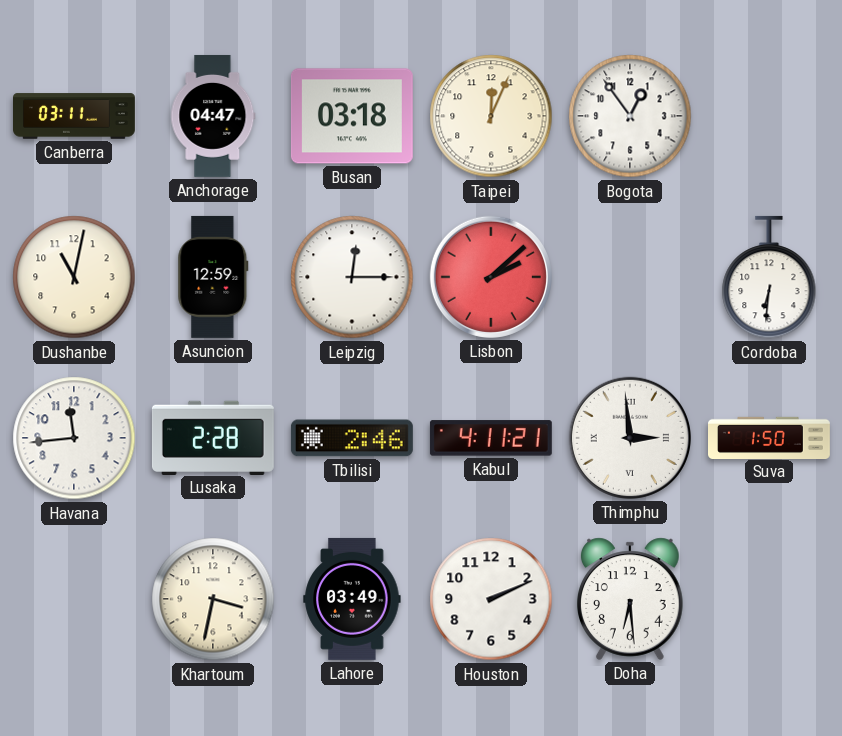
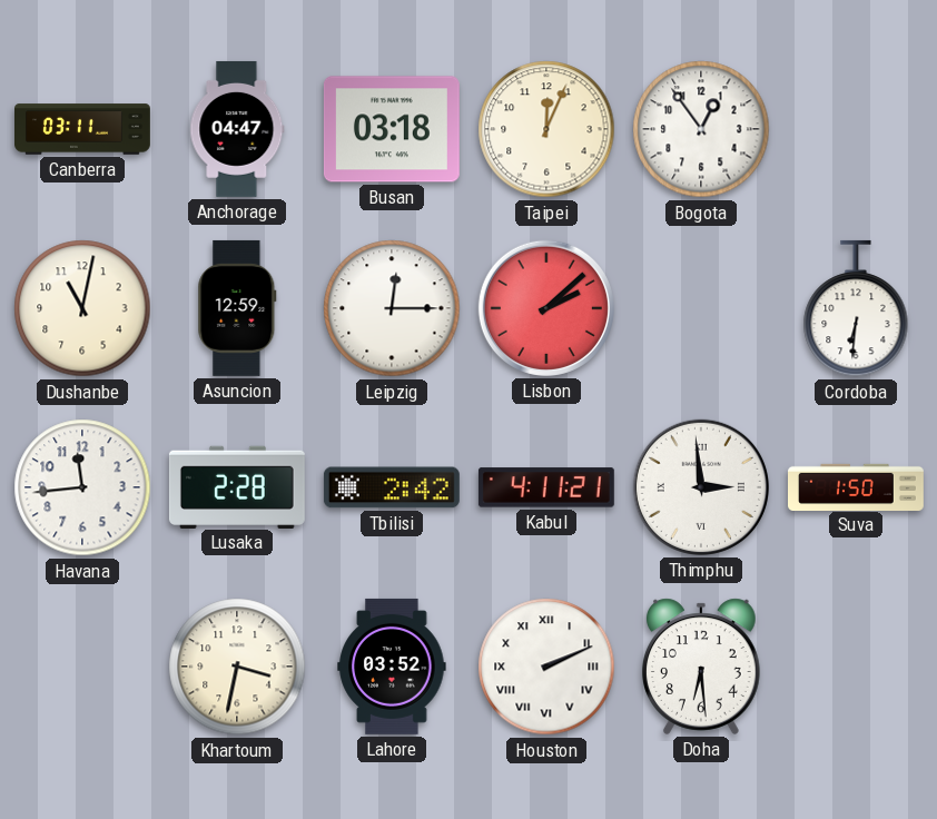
Tbilisi: 2:46 -> 2:42
Lahore: 03:49 -> 03:52
Houston numerals: Arabic -> Roman
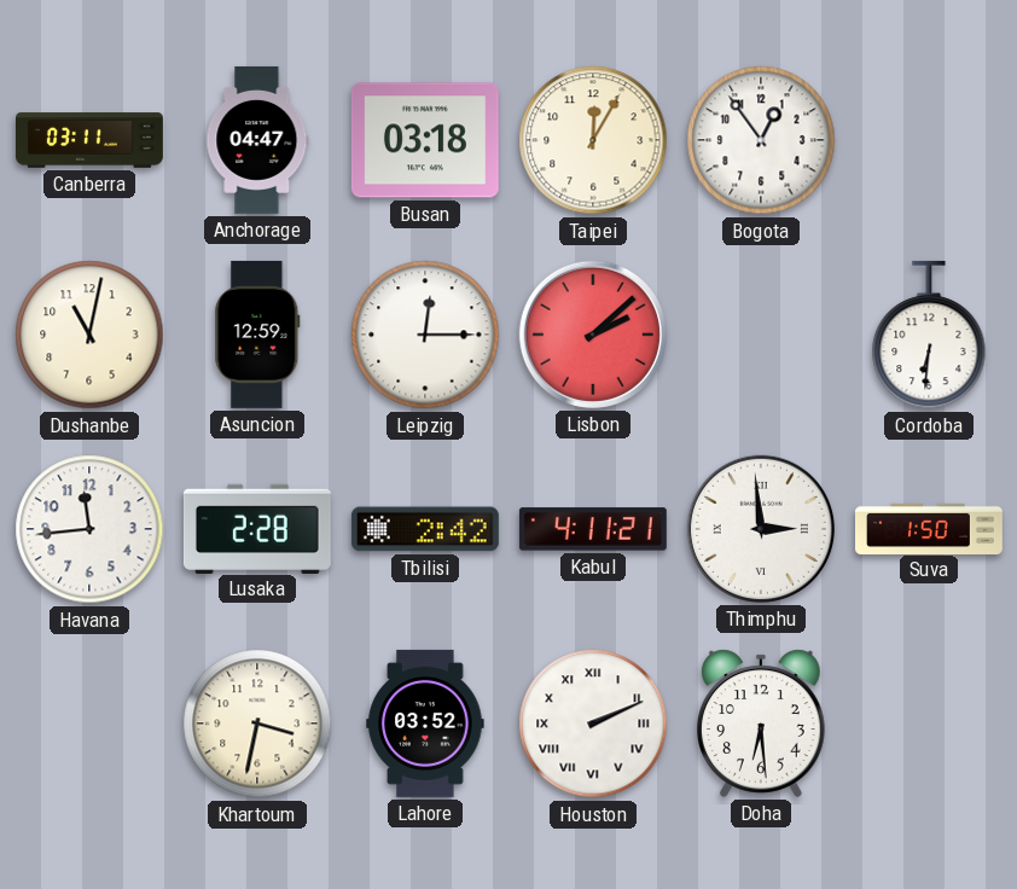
Taipei: 12:04 -> 12:05
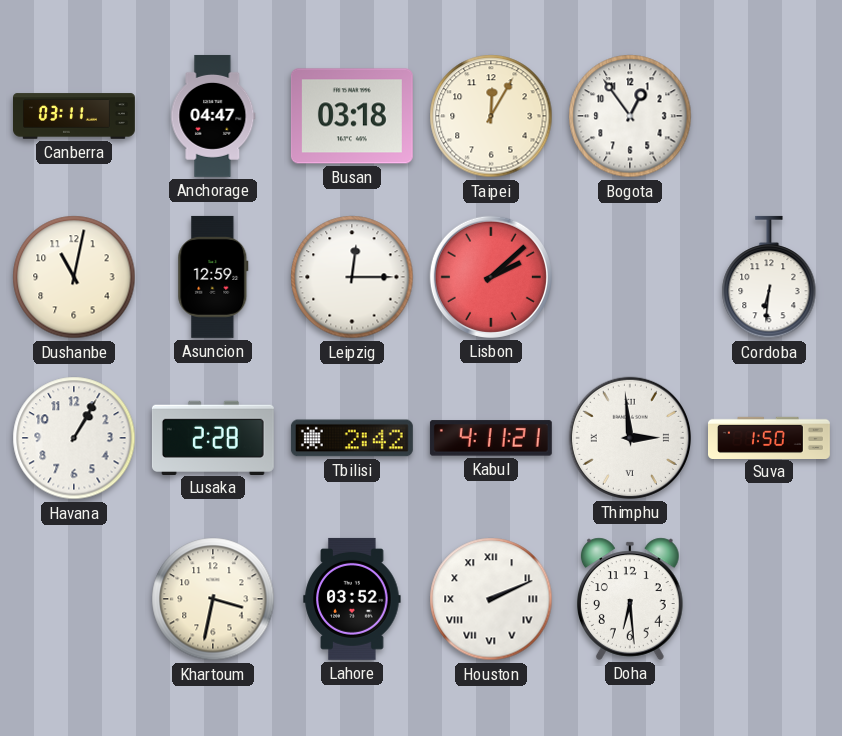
Havana: 11:44 -> 1:05
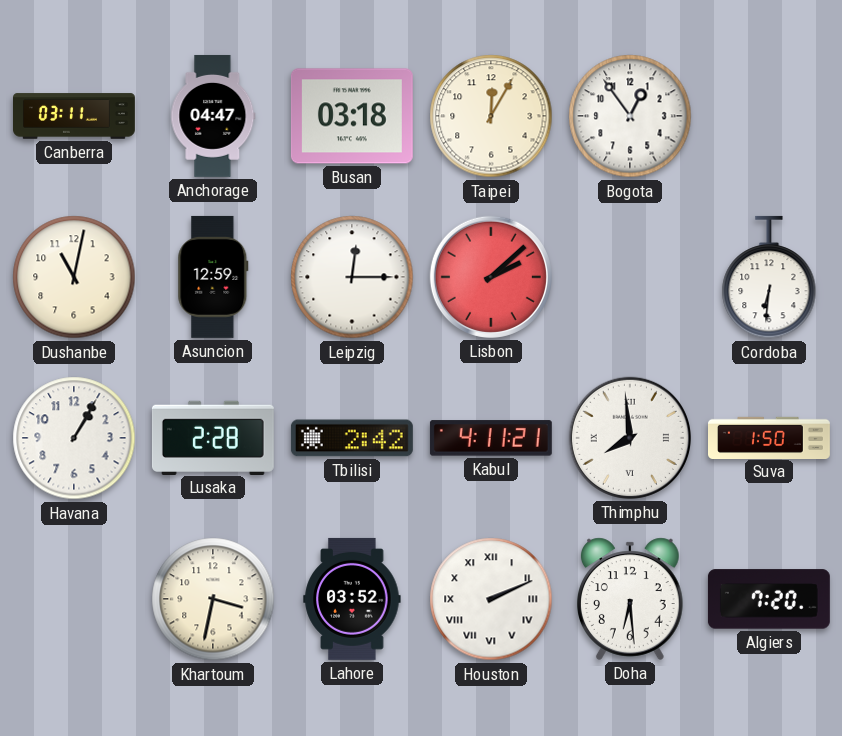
Thimphu: 2:59 -> 7:59
Algiers: none -> 7:20
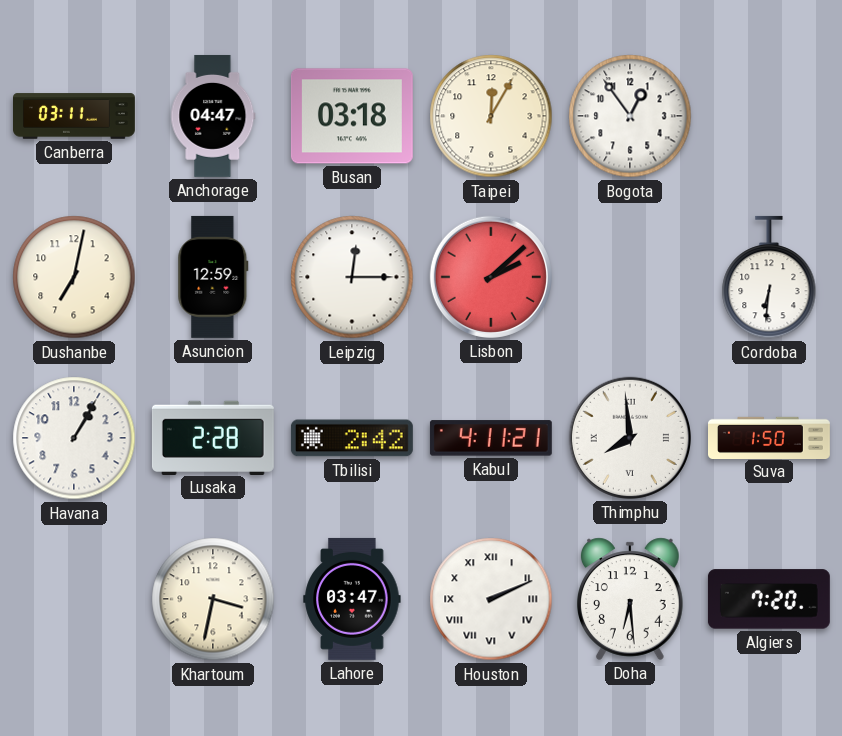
Dushanbe: 11:02 -> 7:02
Lahore: 03:52 -> 03:47
